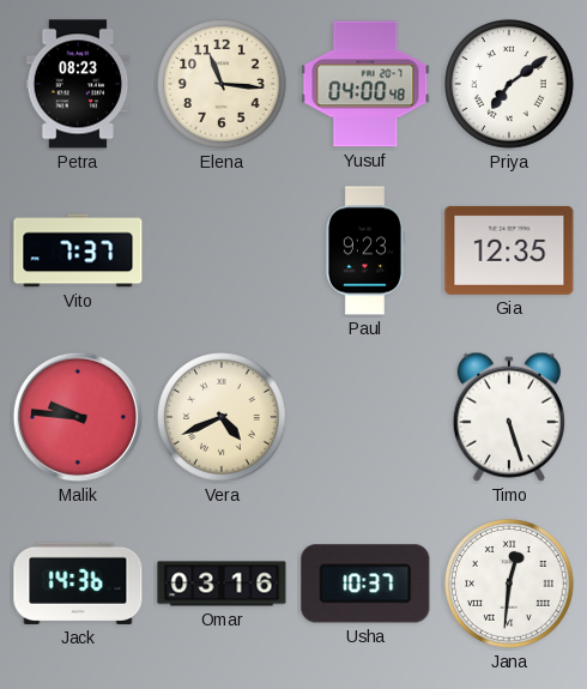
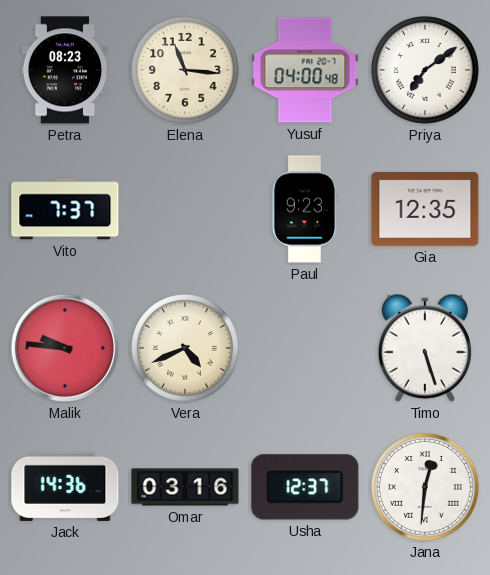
Usha: 10:37 -> 12:37
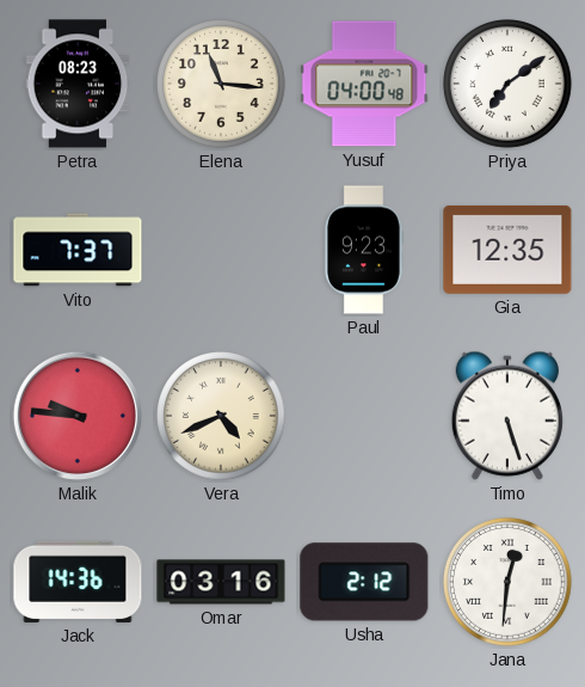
Usha: 12:37 -> 2:12
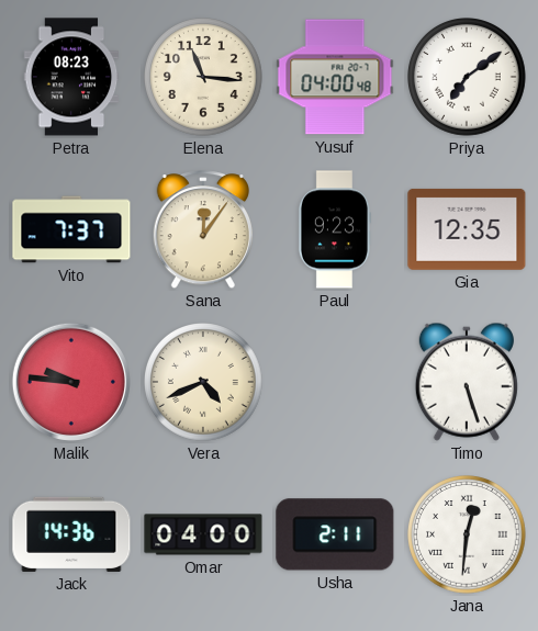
Sana: none -> 12:06
Omar: 03:16 -> 04:00
Usha: 2:12 -> 2:11
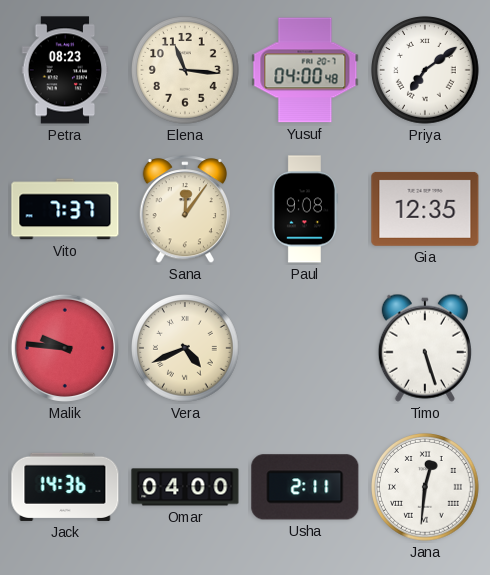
Paul: 9:23 -> 9:08
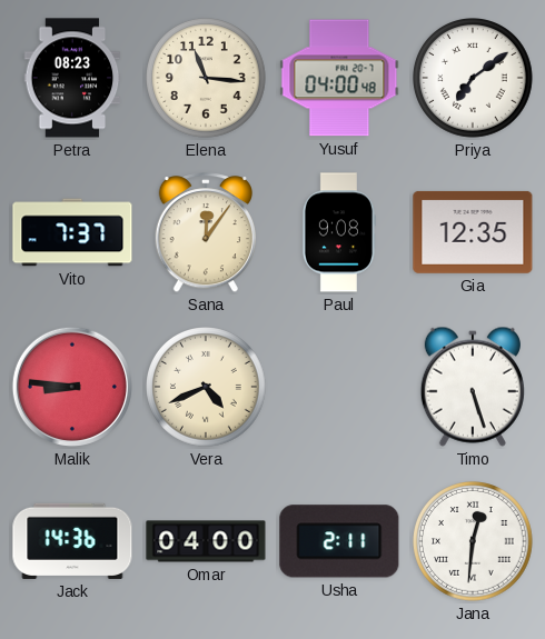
Malik: 9:46 -> 8:46
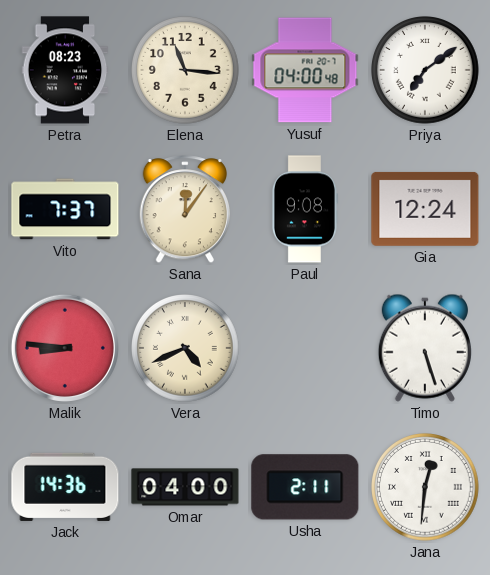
Gia: 12:35 -> 12:24
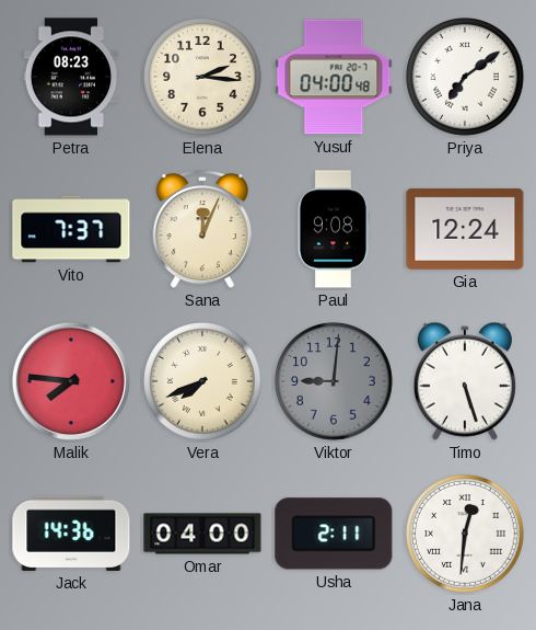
Elena: 11:16 -> 2:16
Sana: 12:06 -> 12:04
Malik: 8:46 -> 7:46
Vera: 4:41 -> 7:41
Viktor: none -> 9:01
